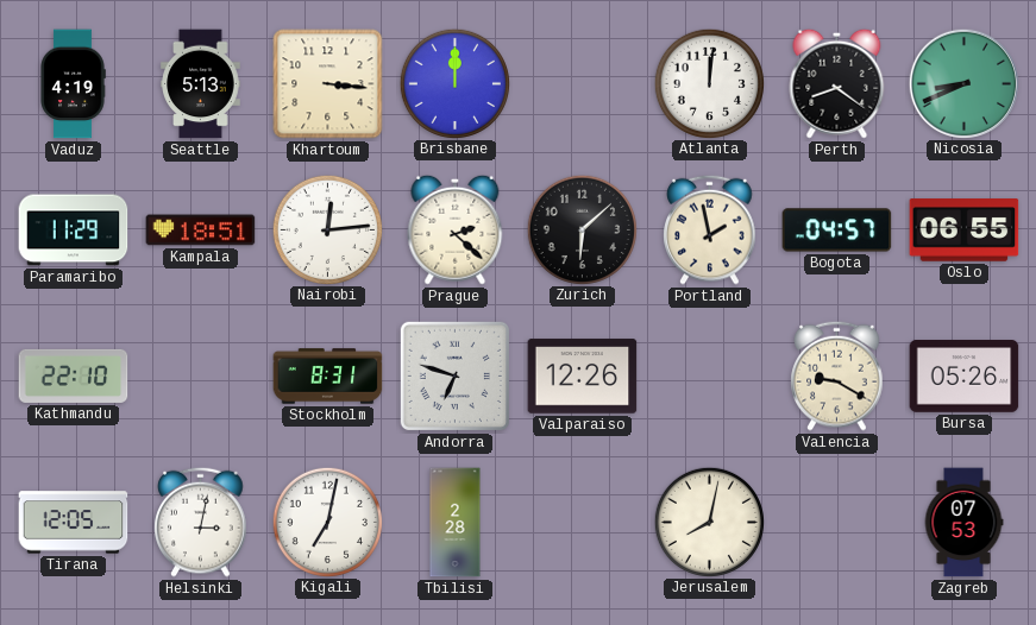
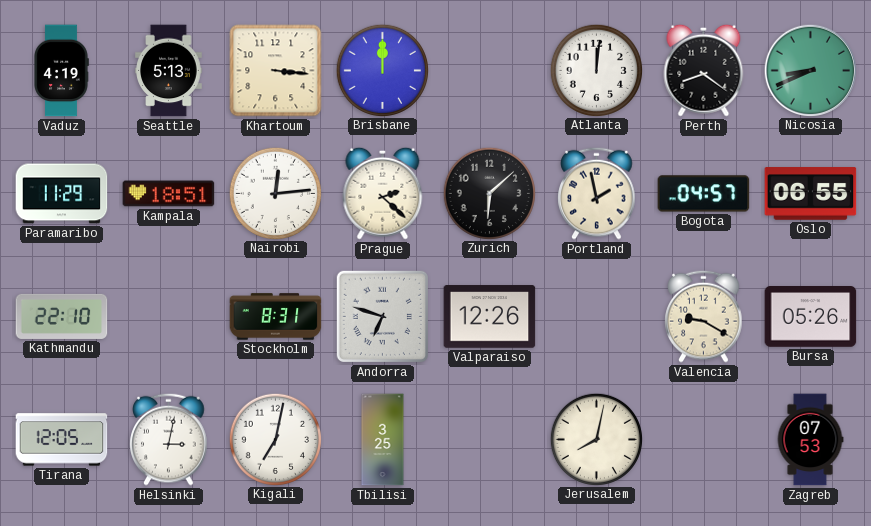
Tbilisi: 2:28 -> 3:25
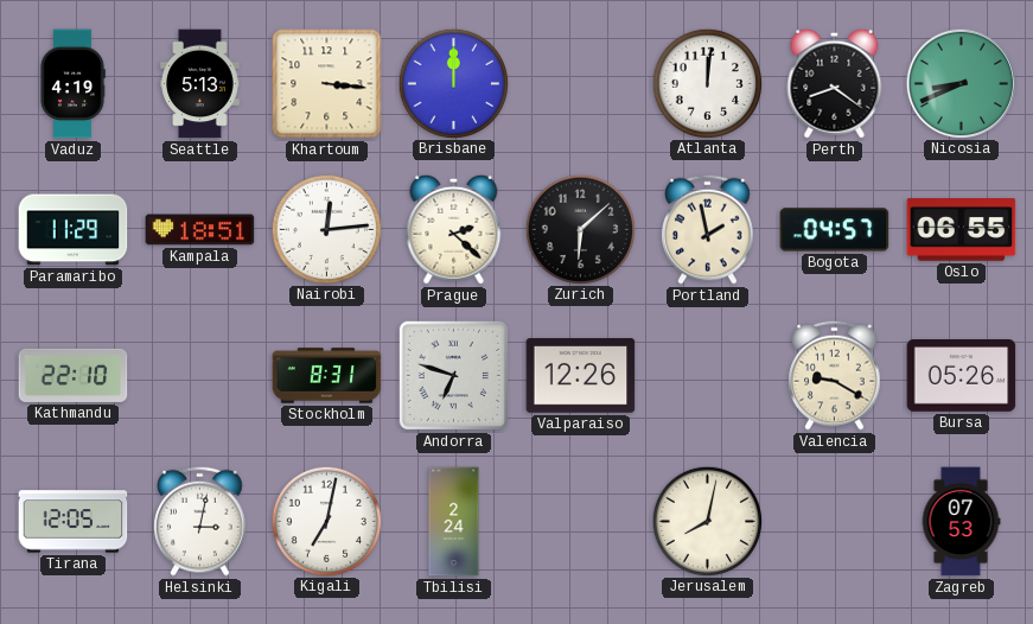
Tbilisi: 3:25 -> 2:24
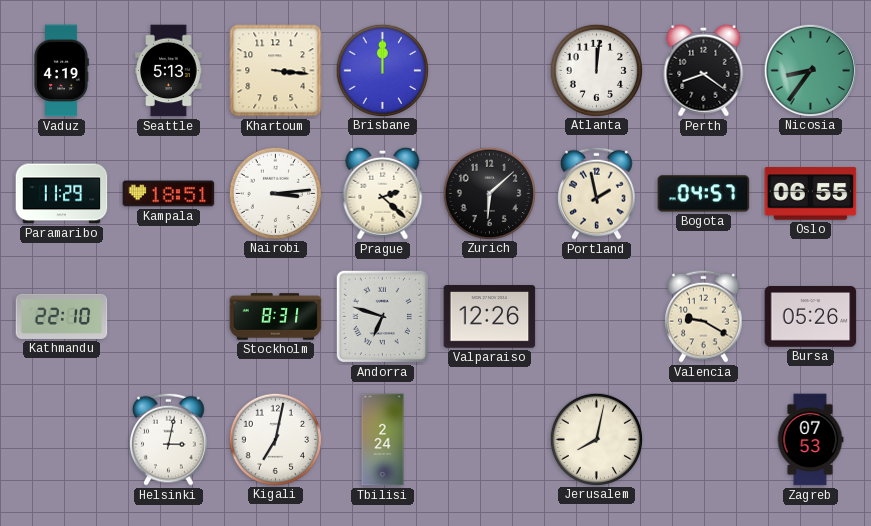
Nicosia: 8:41 -> 8:36
Nairobi: 12:14 -> 3:14
Tirana: 12:05 -> none
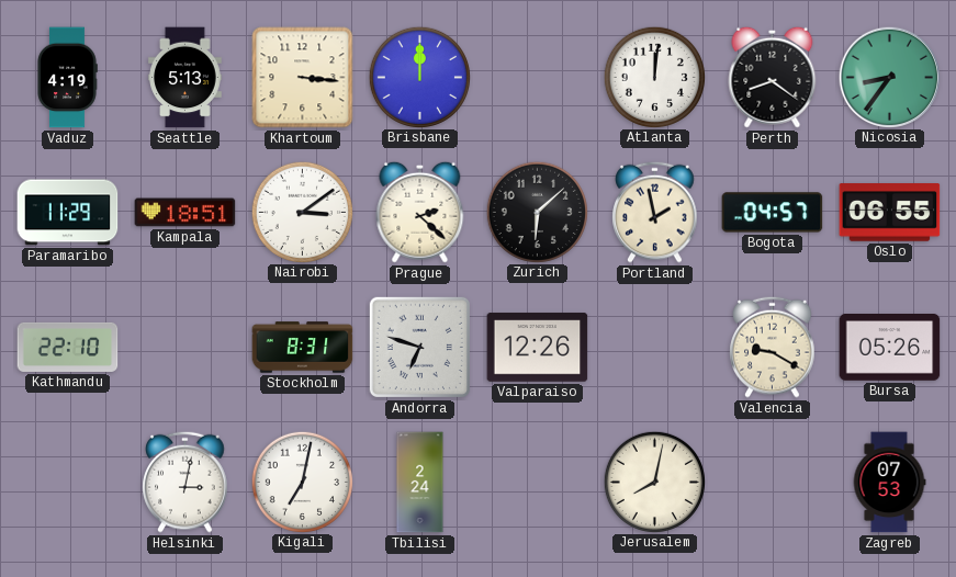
Nairobi: 3:14 -> 3:09
